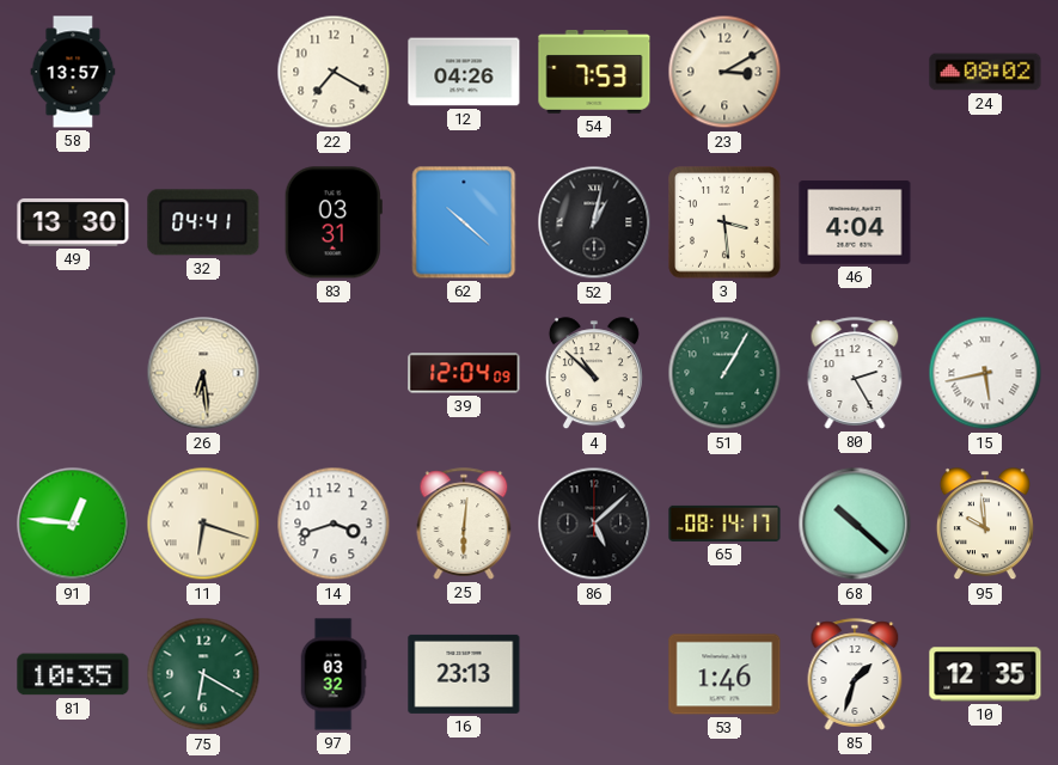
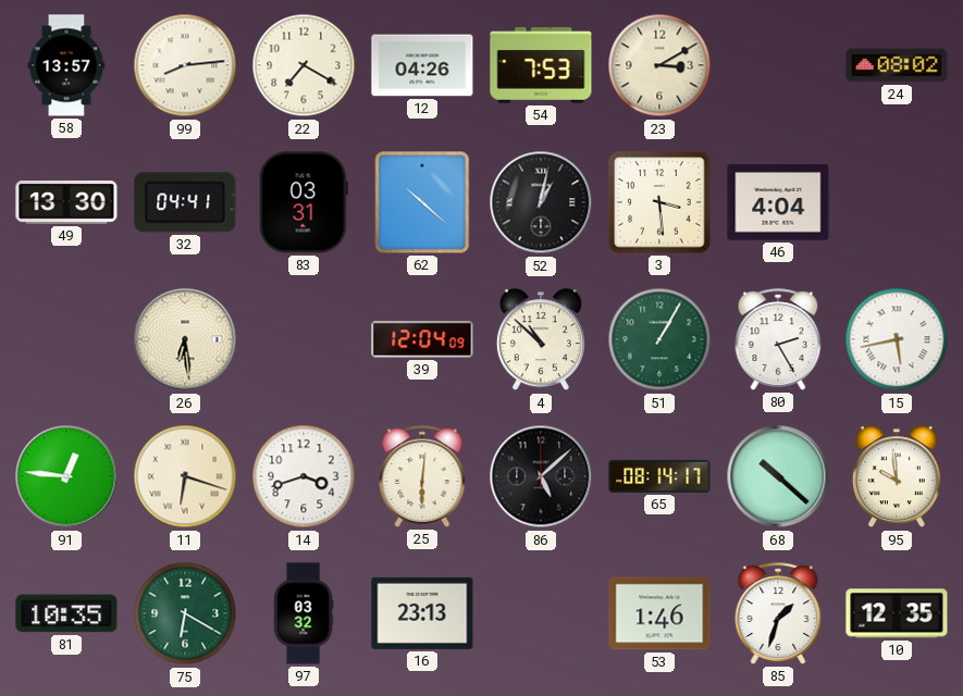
99: none -> 8:14
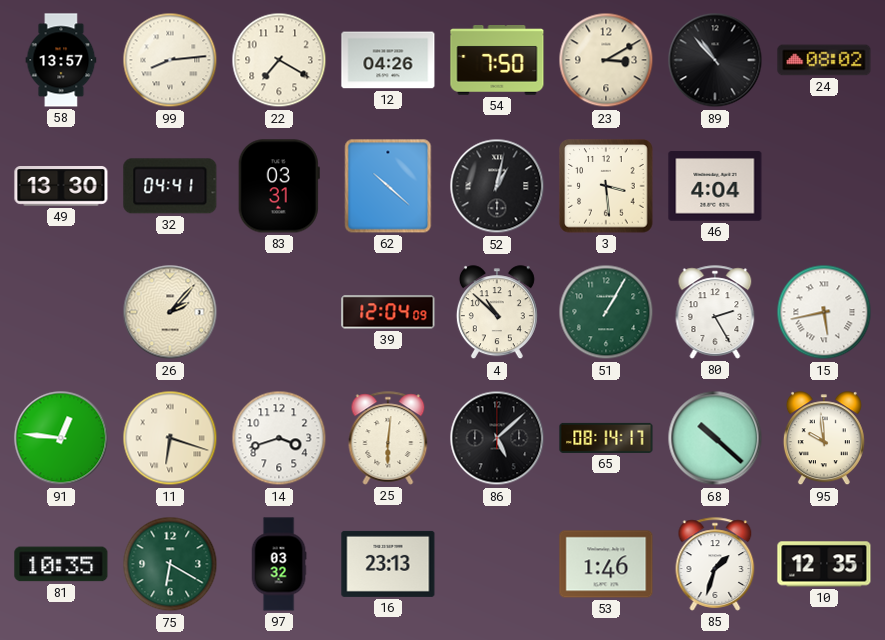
54: 7:53 -> 7:50
89: none -> 10:53
26: 6:29 -> 2:07
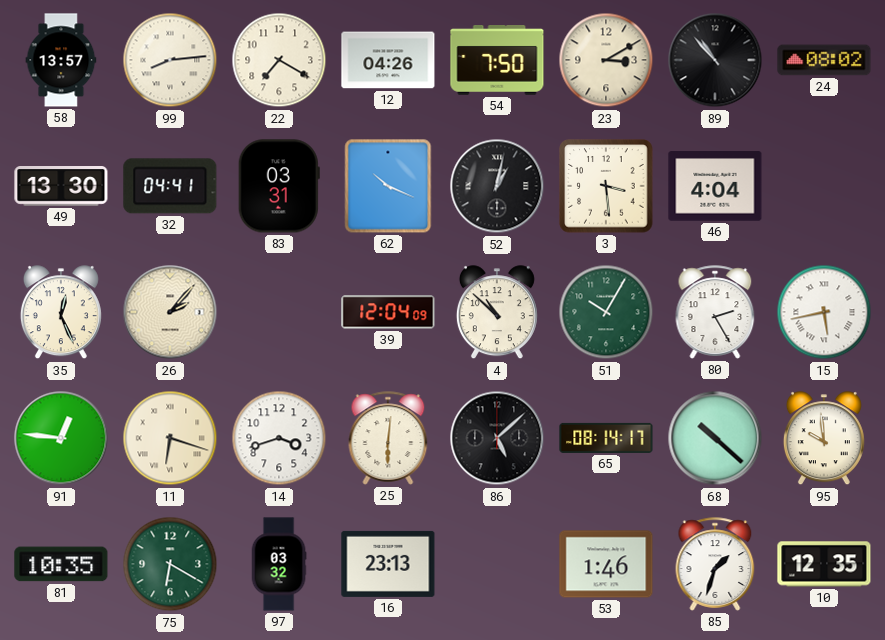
62: 10:22 -> 10:19
35: none -> 12:26
51: 1:05 -> 10:05
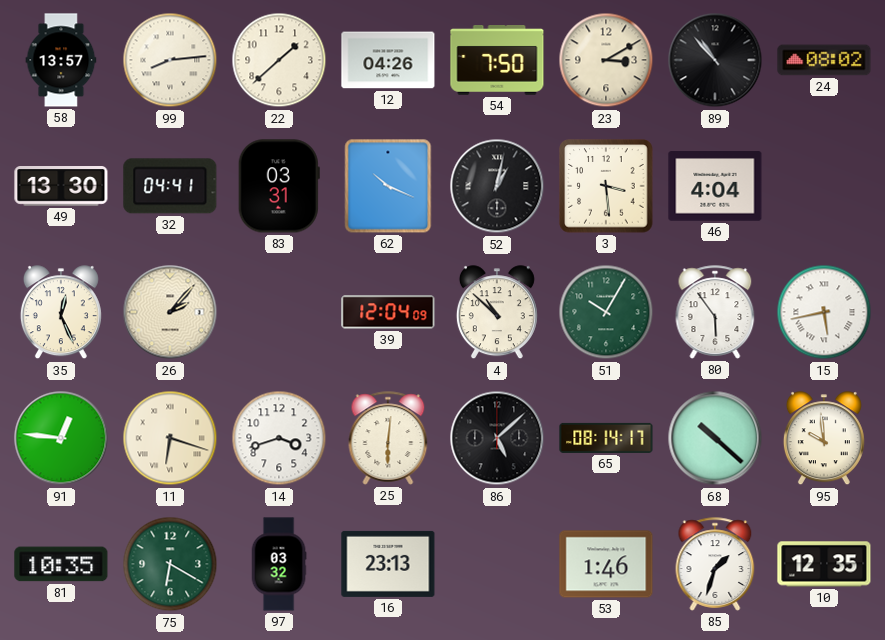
22: 7:20 -> 1:38
80: 2:25 -> 5:54
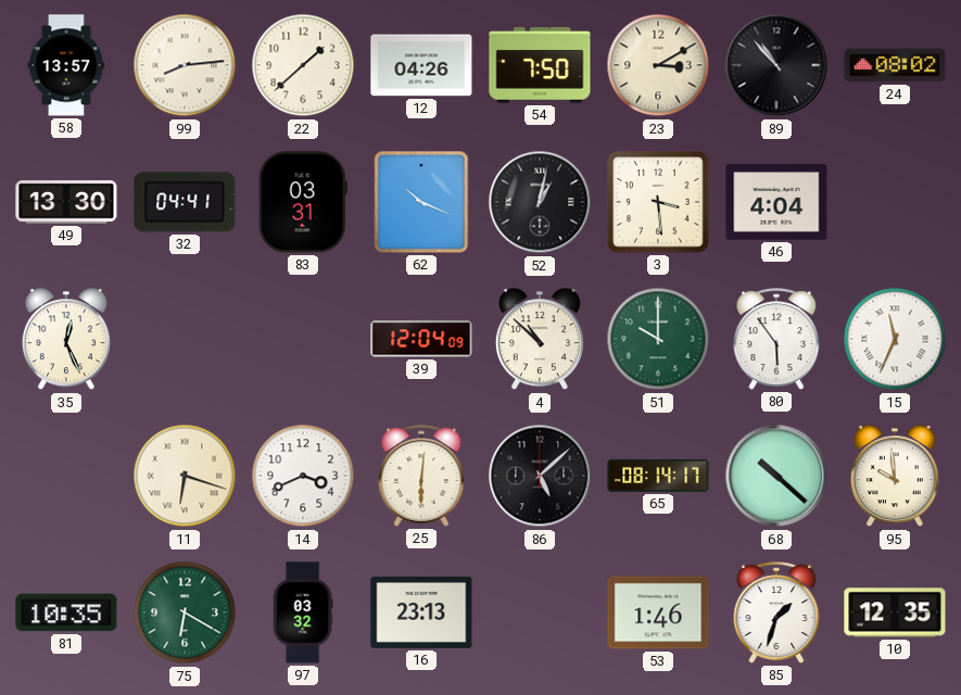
26: 2:07 -> none
51: 10:05 -> 10:00
15: 5:43 -> 11:34
91: 12:46 -> none
14: 3:42 -> 3:41
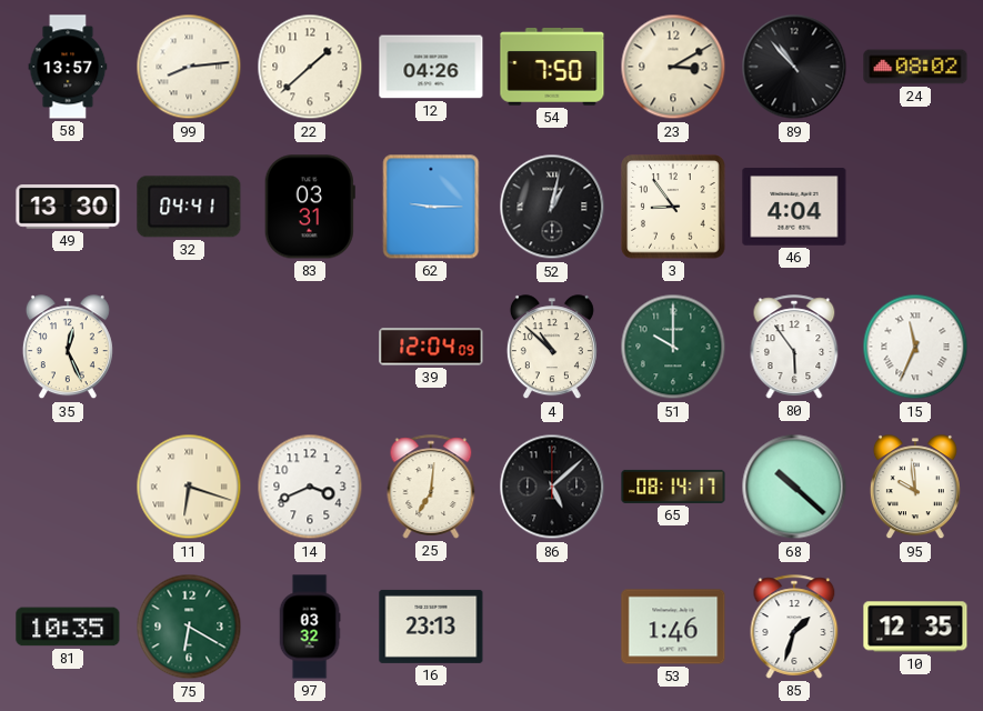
62: 10:19 -> 9:15
3: 3:29 -> 8:54
25: 6:01 -> 7:01
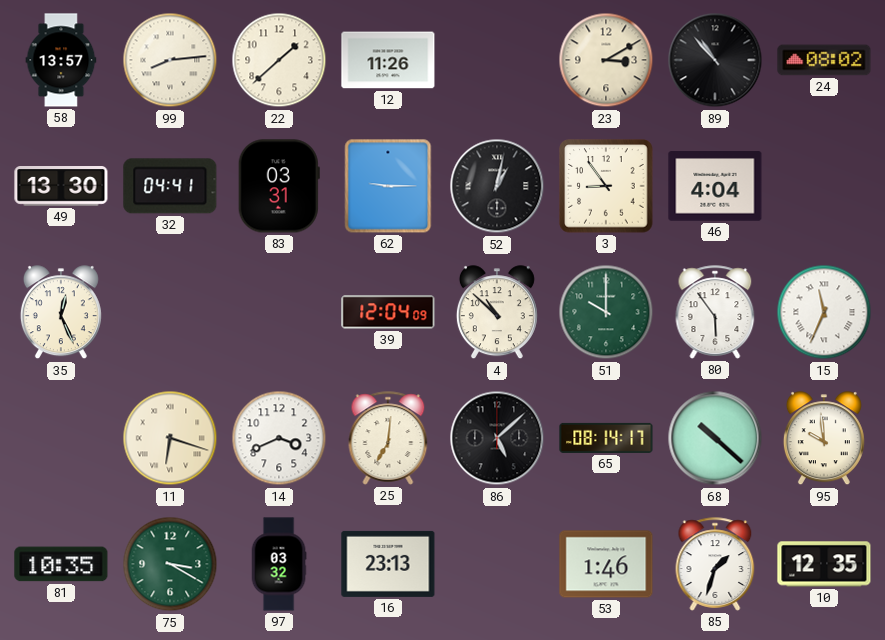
12: 04:26 -> 11:26
54: 7:50 -> none
75: 6:20 -> 3:20
